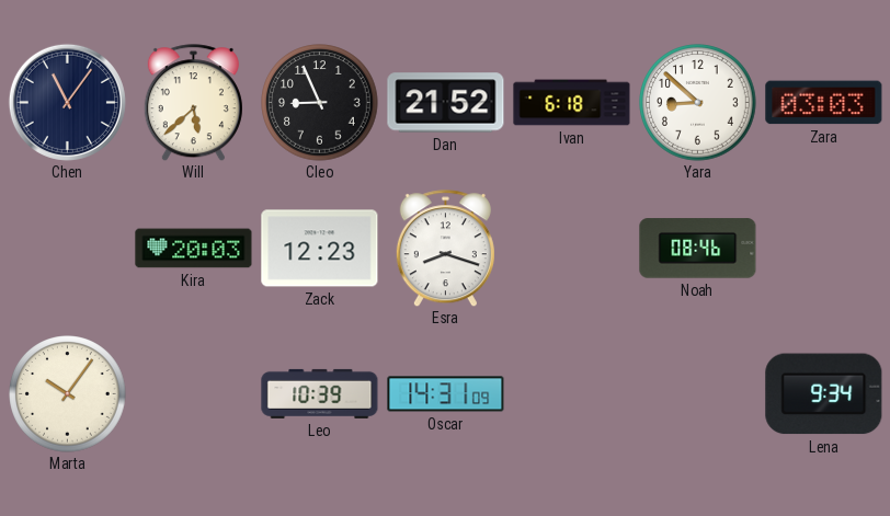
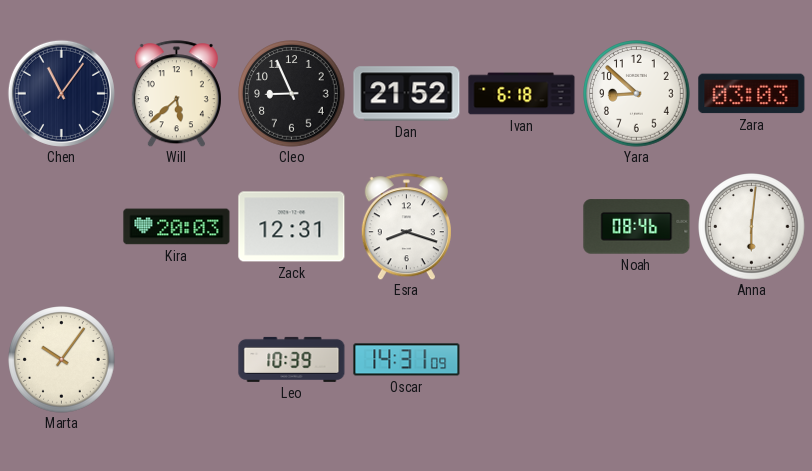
Zack: 12:23 -> 12:31
Anna: none -> 6:01
Lena: 9:34 -> none
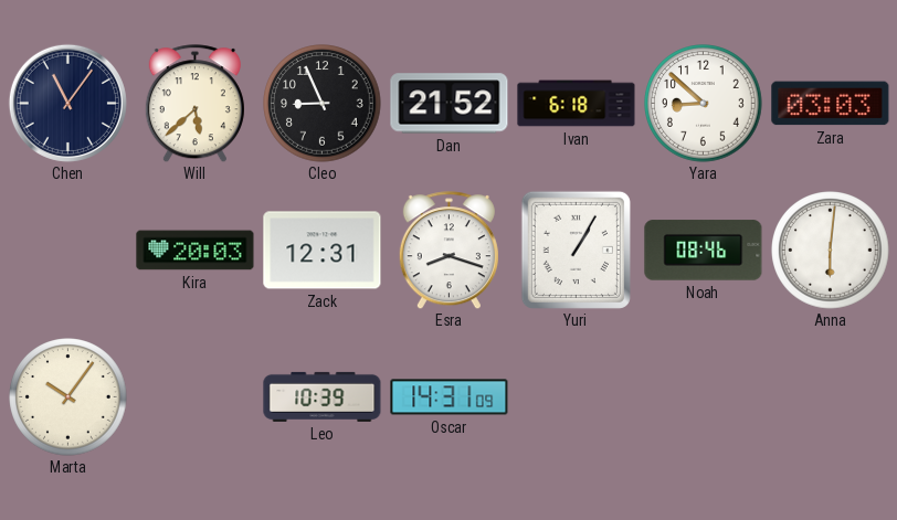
Yuri: none -> 1:05
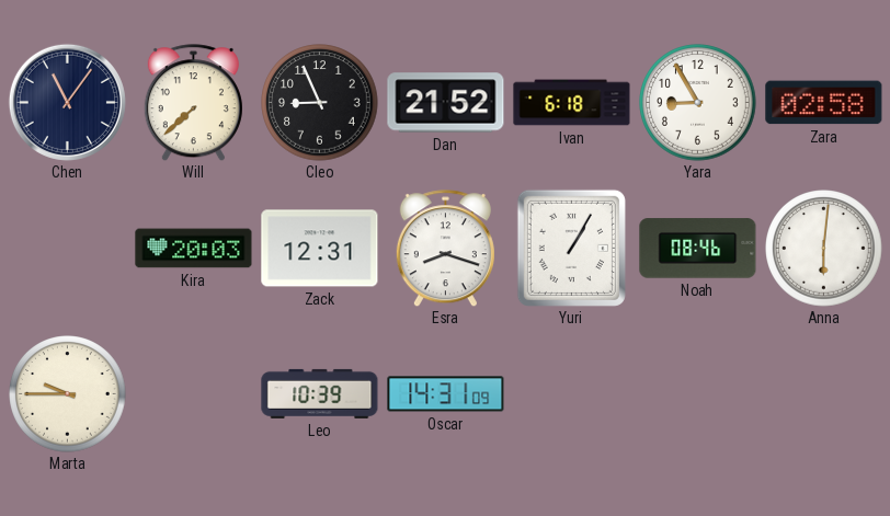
Will: 5:38 -> 7:38
Yara: 8:52 -> 8:55
Zara: 03:03 -> 02:58
Marta: 10:06 -> 9:45
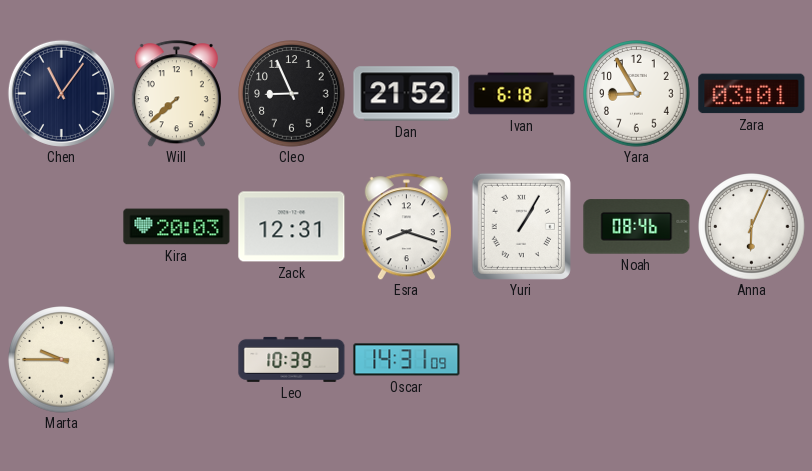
Zara: 02:58 -> 03:01
Anna: 6:01 -> 6:04
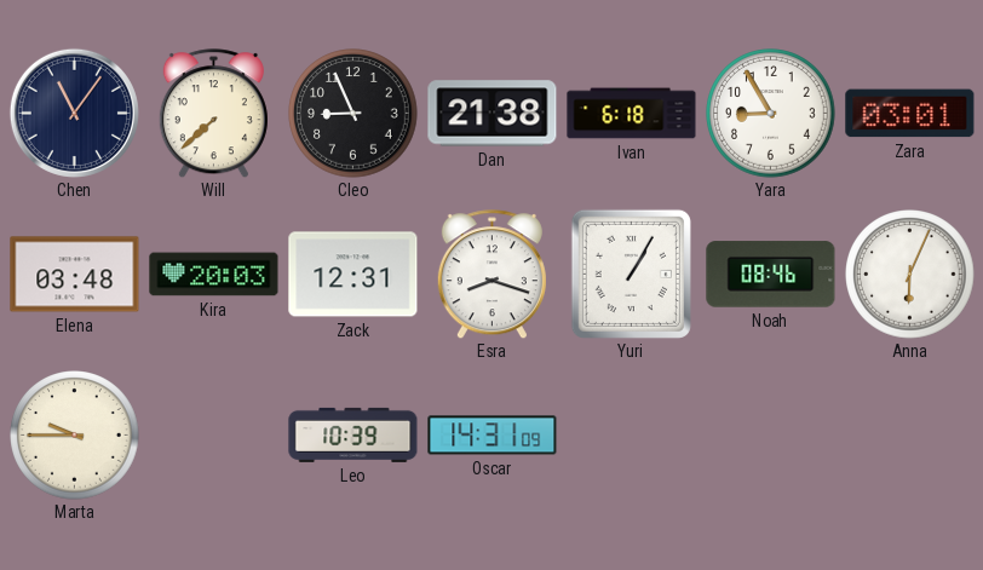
Dan: 21:52 -> 21:38
Elena: none -> 03:48
